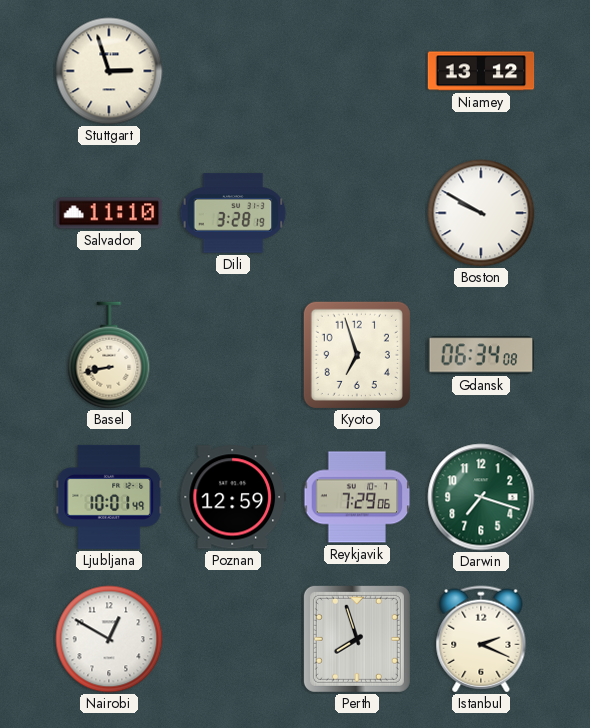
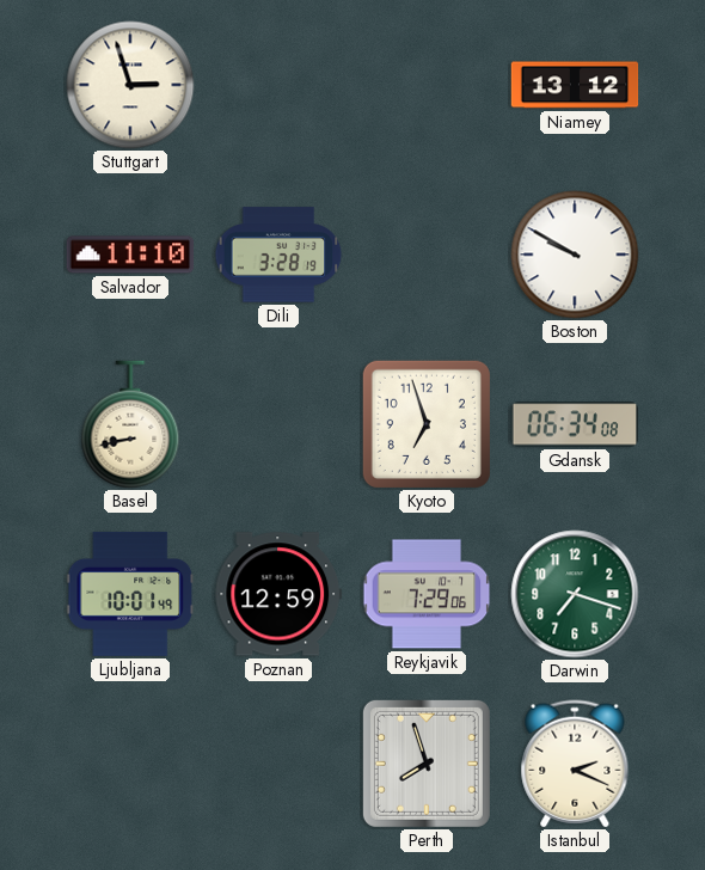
Nairobi: 12:50 -> none
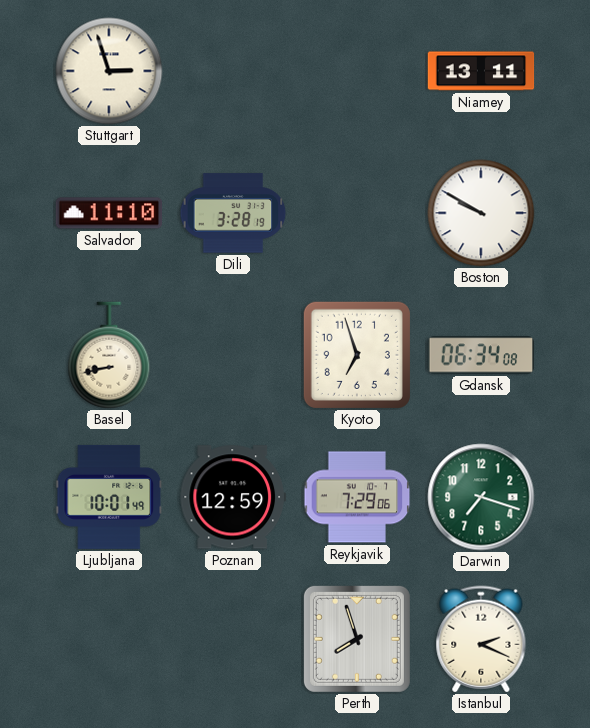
Niamey: 13:12 -> 13:11
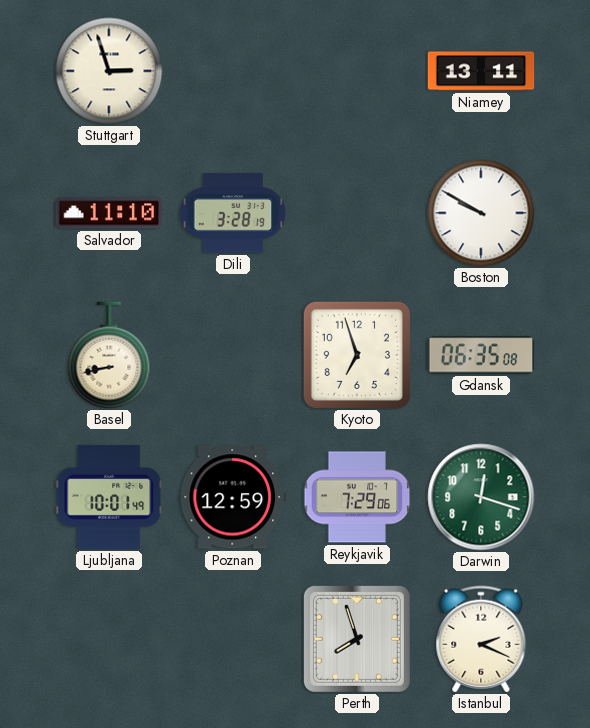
Gdansk: 06:34 -> 06:35
Darwin: 7:18 -> 12:18
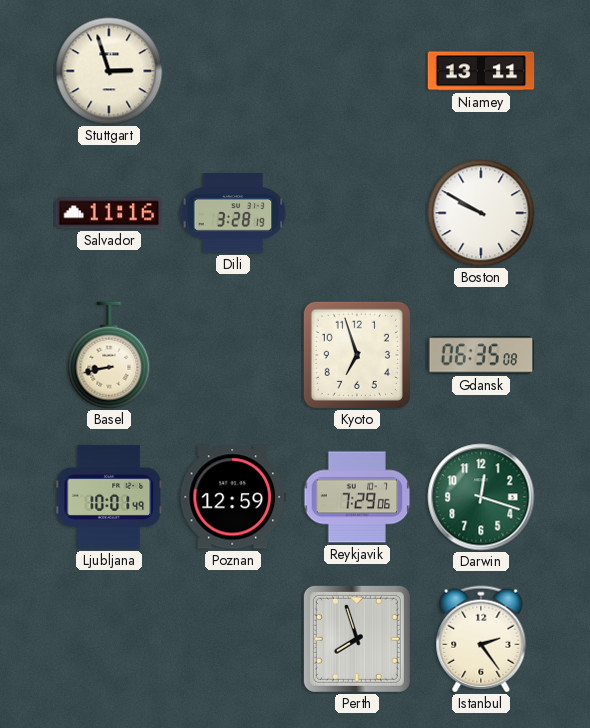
Salvador: 11:10 -> 11:16
Istanbul: 2:19 -> 2:24
